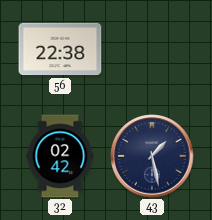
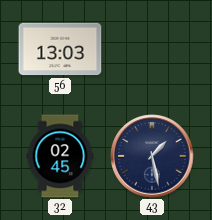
56: 22:38 -> 13:03
32: 02:42 -> 02:45
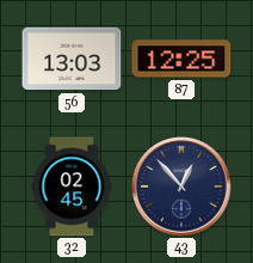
87: none -> 12:25
43: 1:28 -> 12:53
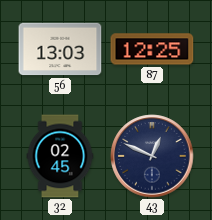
43: 12:53 -> 12:49
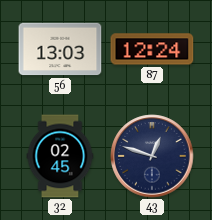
87: 12:25 -> 12:24
43: 12:49 -> 12:48
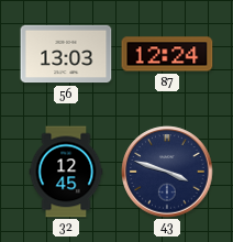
32: 02:45 -> 12:45
43: 12:48 -> 3:48
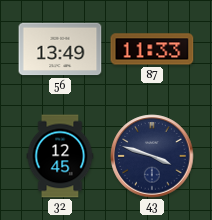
56: 13:03 -> 13:49
87: 12:24 -> 11:33
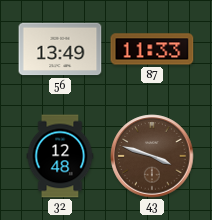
32: 12:45 -> 12:48
43 dial: navy -> brown
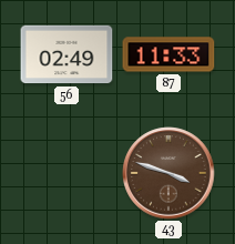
56: 13:49 -> 02:49
32: 12:48 -> none
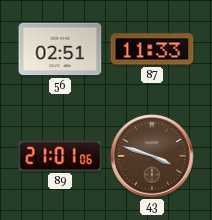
56: 02:49 -> 02:51
89: none -> 21:01
